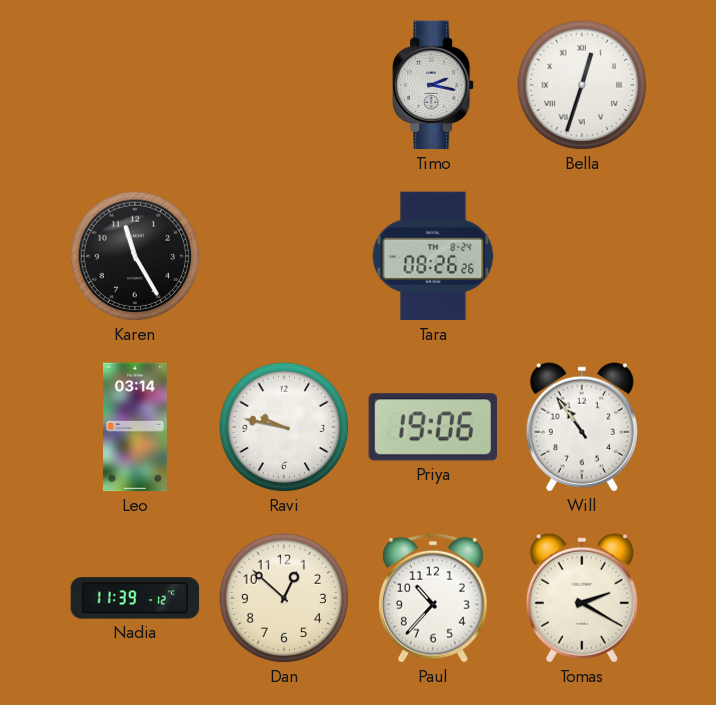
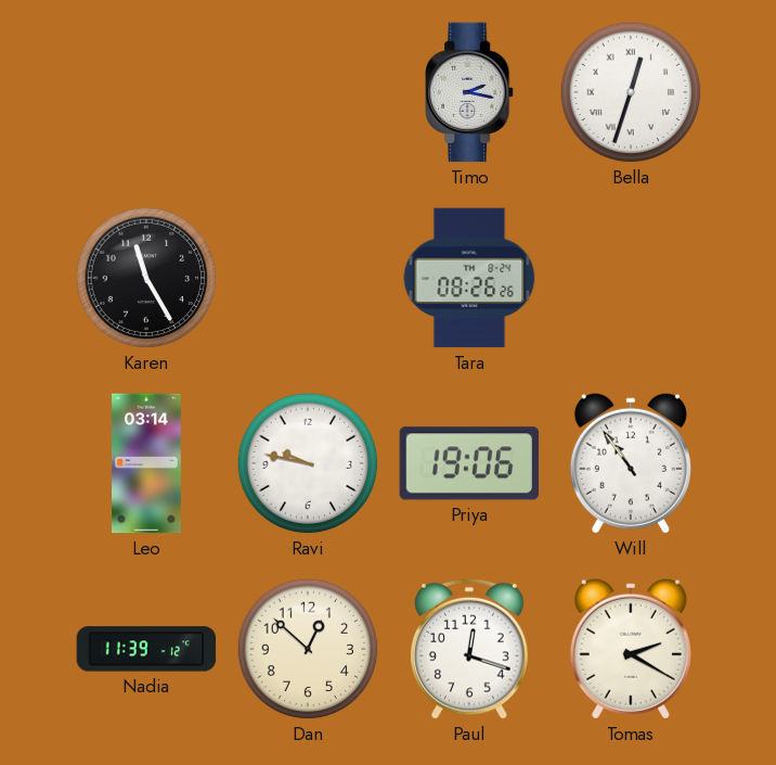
Paul: 10:37 -> 12:18
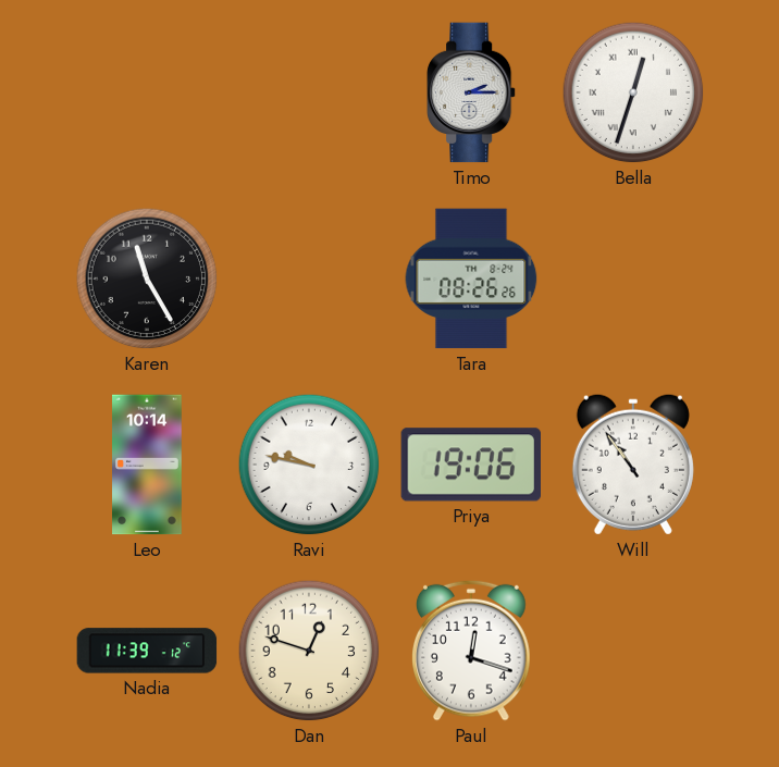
Timo: 2:17 -> 2:15
Leo: 03:14 -> 10:14
Dan: 12:52 -> 12:48
Tomas: 2:20 -> none
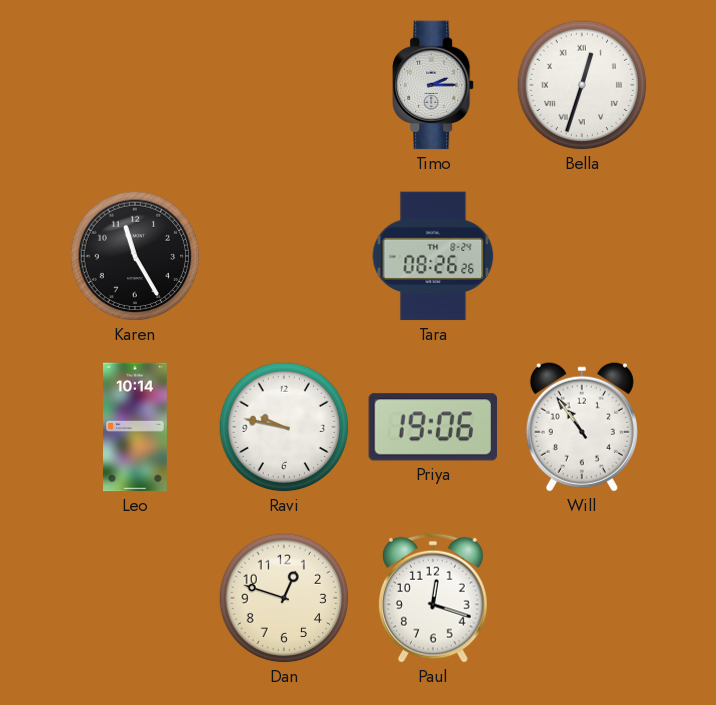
Nadia: 11:39 -> none
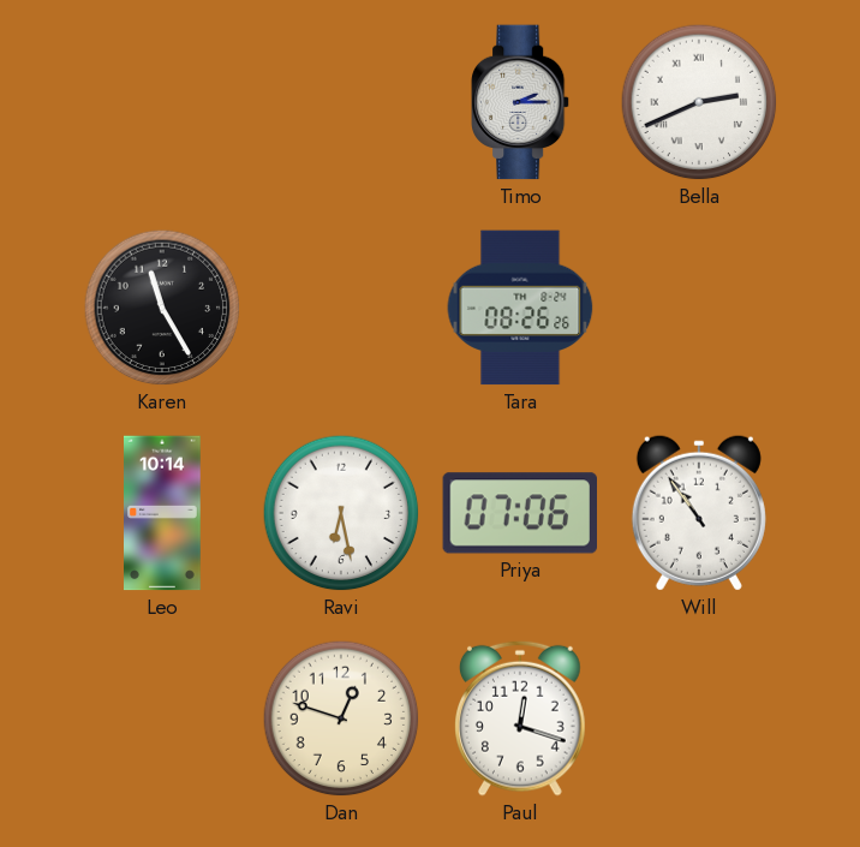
Bella: 12:33 -> 2:41
Ravi: 9:47 -> 6:28
Priya: 19:06 -> 07:06
